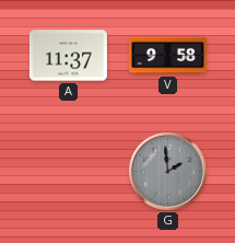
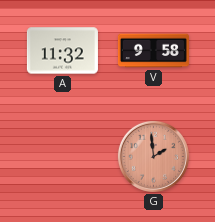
A: 11:37 -> 11:32
G dial: grey -> salmon
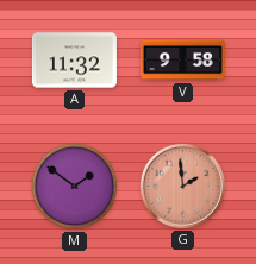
M: none -> 1:51
